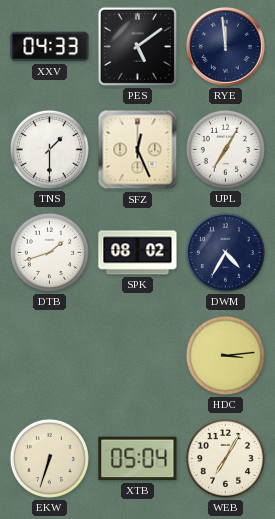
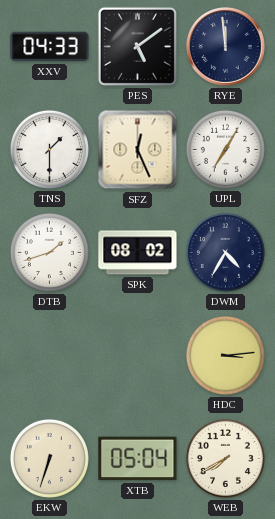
WEB: 7:05 -> 7:40
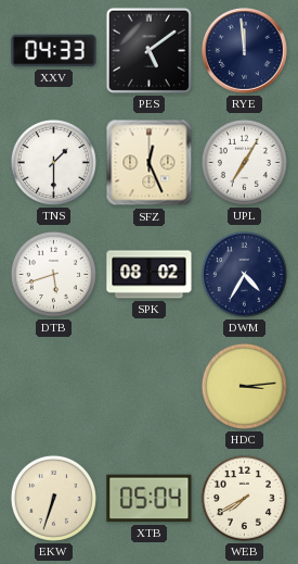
DTB: 1:42 -> 5:42
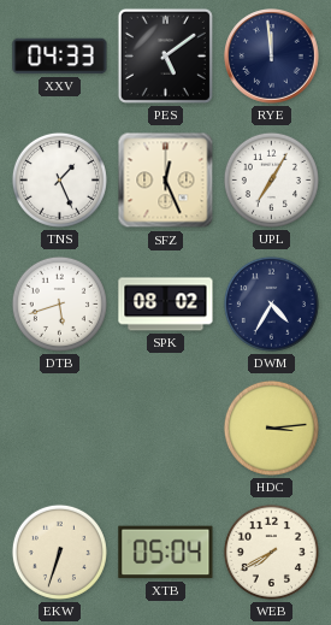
TNS: 1:30 -> 1:26
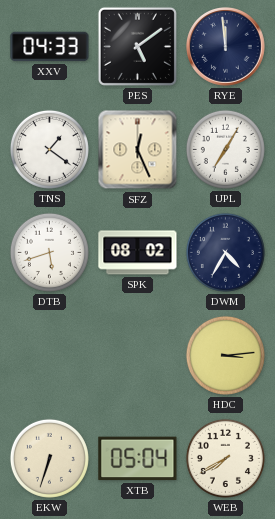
TNS: 1:26 -> 1:21
